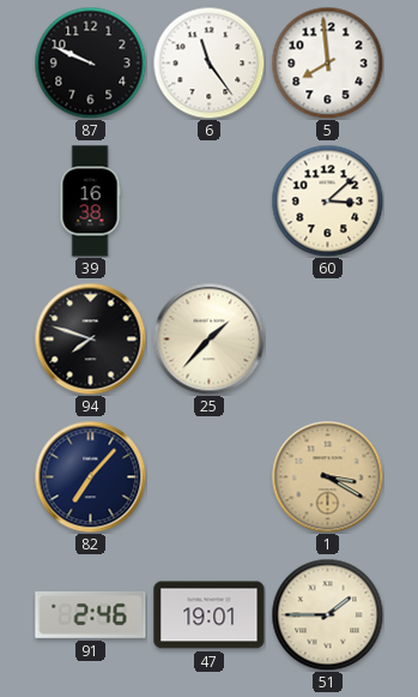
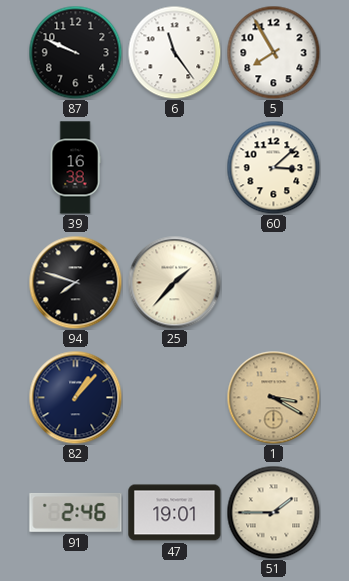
5: 7:59 -> 7:55
82: 7:07 -> 1:07
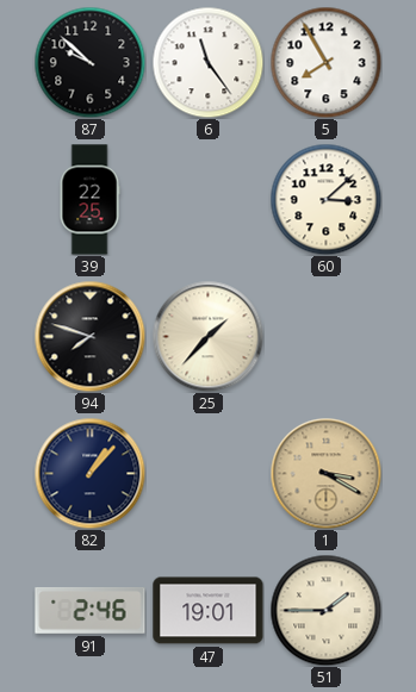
87: 9:49 -> 9:52
39: 16:38 -> 22:25
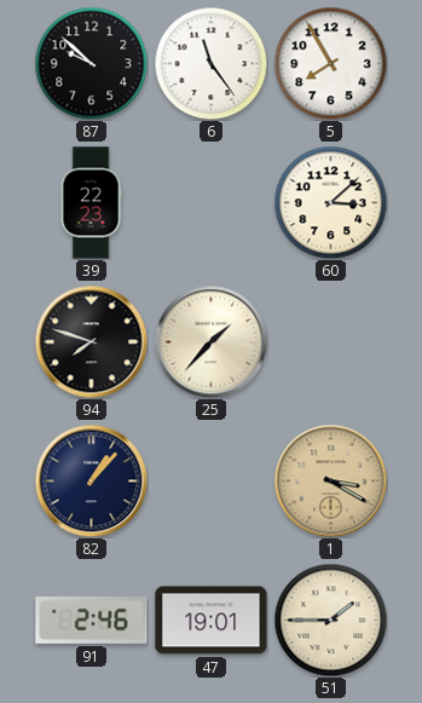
39: 22:25 -> 22:23
